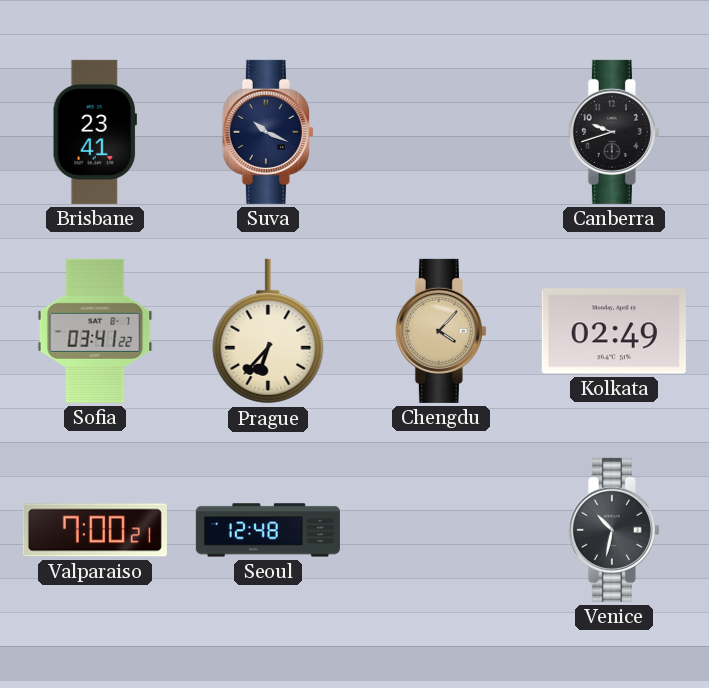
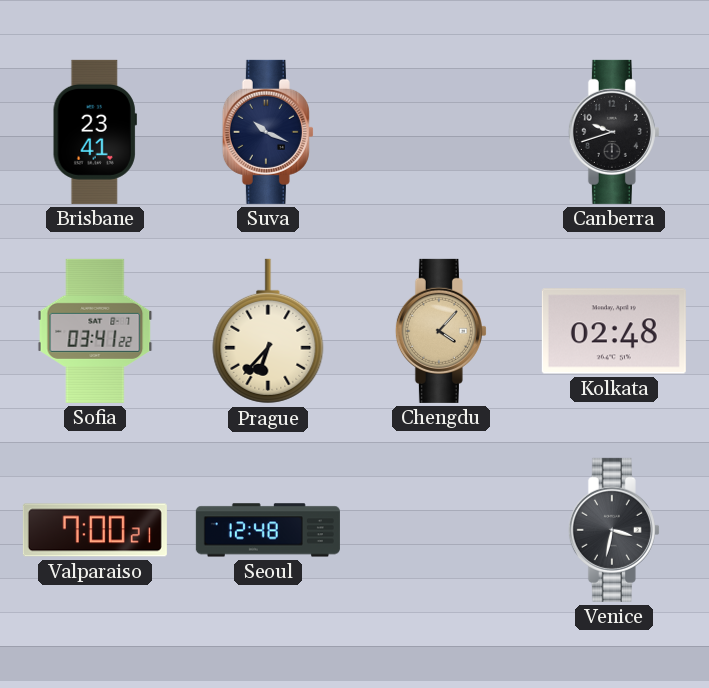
Kolkata: 02:49 -> 02:48
Venice: 10:32 -> 3:32
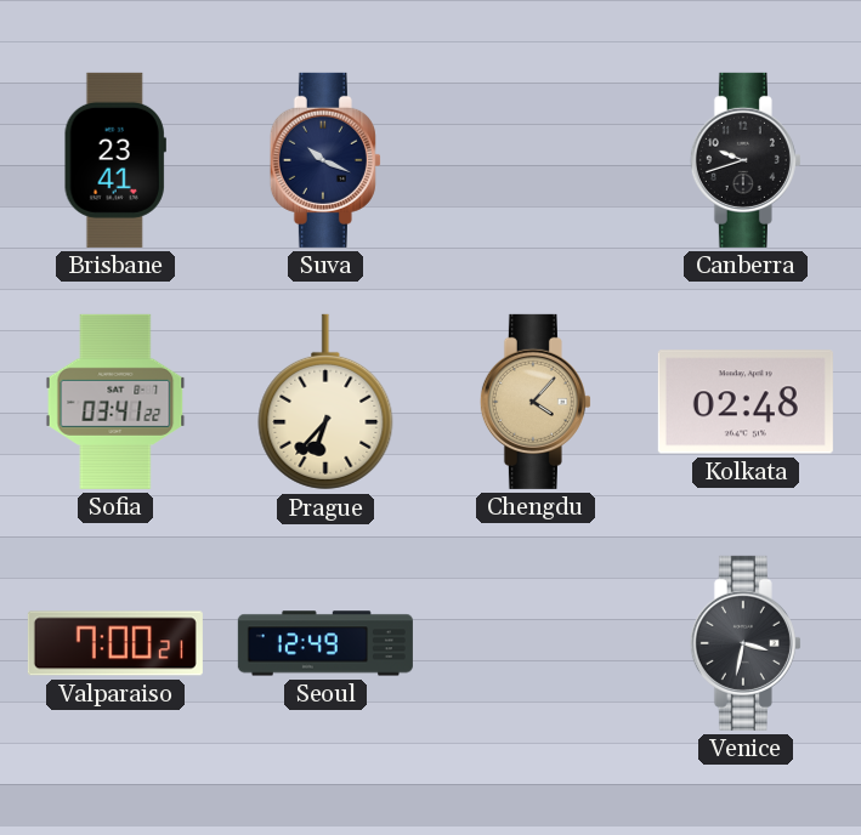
Seoul: 12:48 -> 12:49
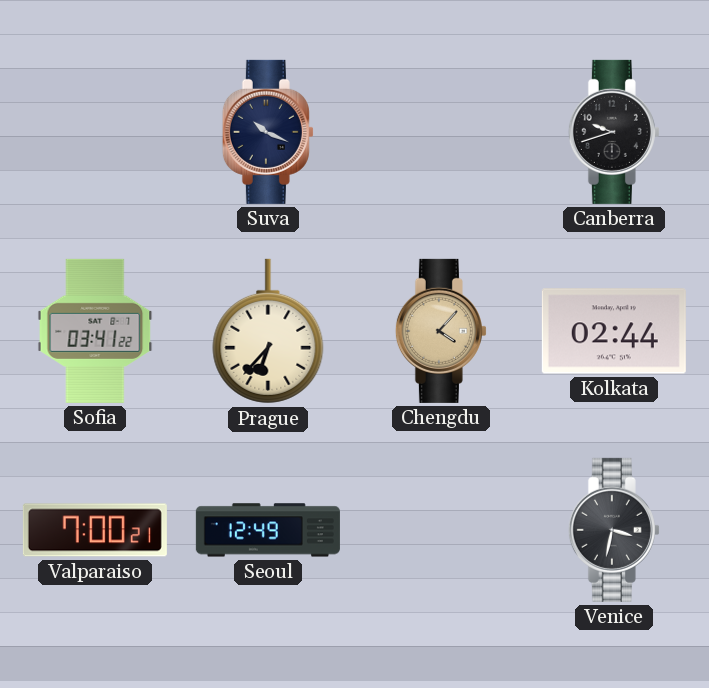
Brisbane: 23:41 -> none
Kolkata: 02:48 -> 02:44
